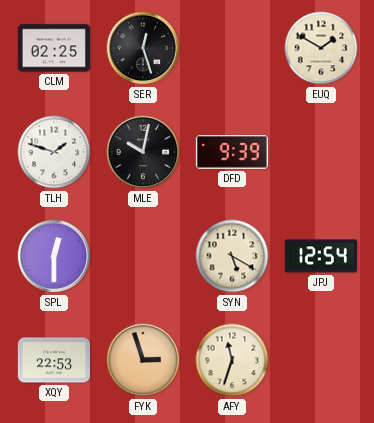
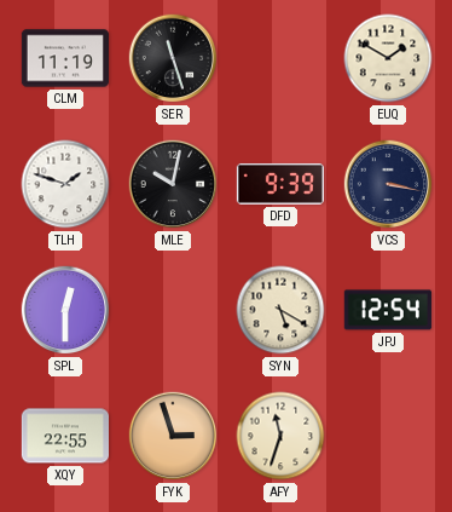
CLM: 02:25 -> 11:19
SER: 12:27 -> 11:27
VCS: none -> 3:17
XQY: 22:53 -> 22:55
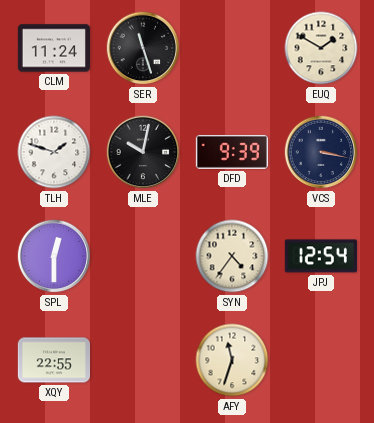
CLM: 11:19 -> 11:24
SYN: 5:20 -> 4:36
FYK: 2:57 -> none
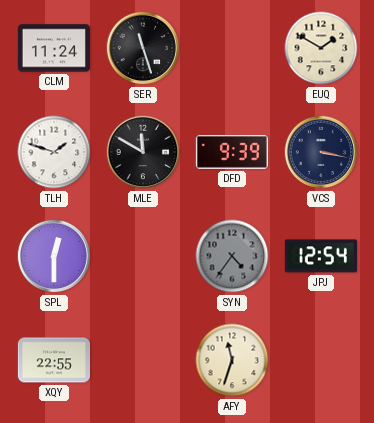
MLE: 10:02 -> 11:50
SYN dial: cream -> grey
